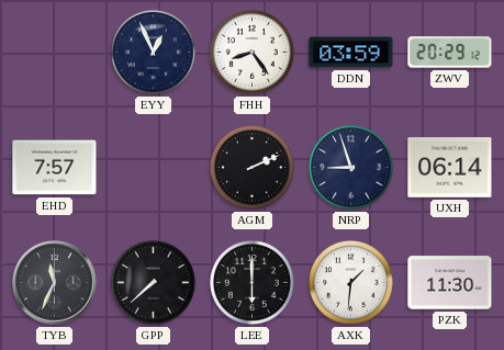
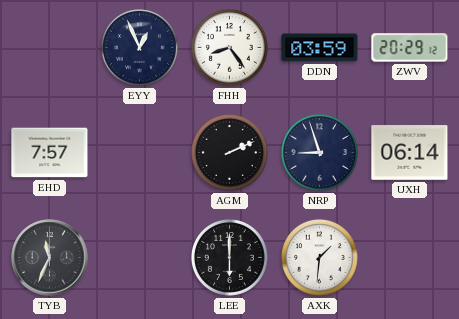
GPP: 7:38 -> none
PZK: 11:30 -> none
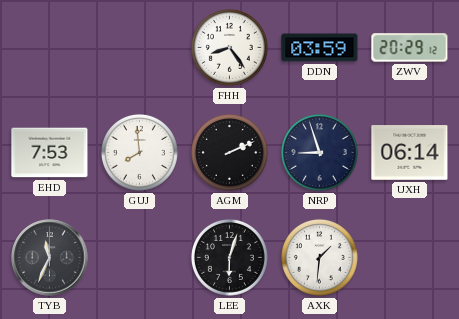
EYY: 12:56 -> none
EHD: 7:57 -> 7:53
GUJ: none -> 7:59
LEE: 6:00 -> 6:03
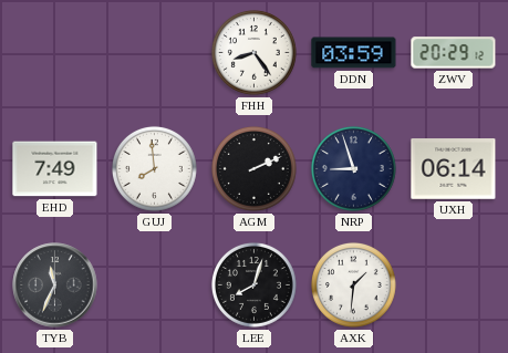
EHD: 7:53 -> 7:49
LEE: 6:03 -> 8:03
